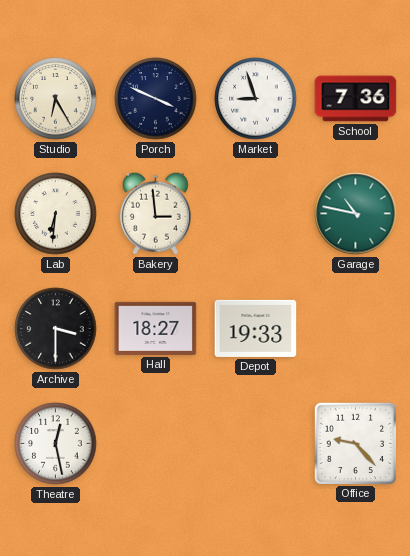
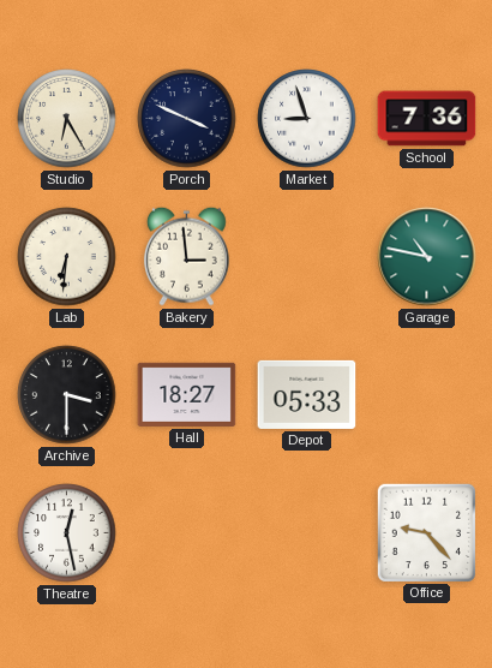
Depot: 19:33 -> 05:33
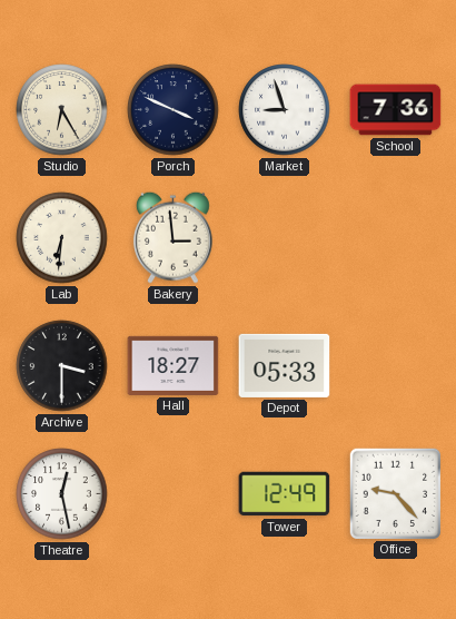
Garage: 10:47 -> none
Tower: none -> 12:49
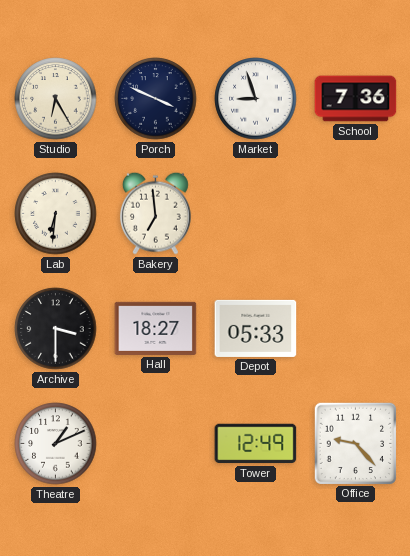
Bakery: 2:59 -> 6:59
Theatre: 12:28 -> 1:11
